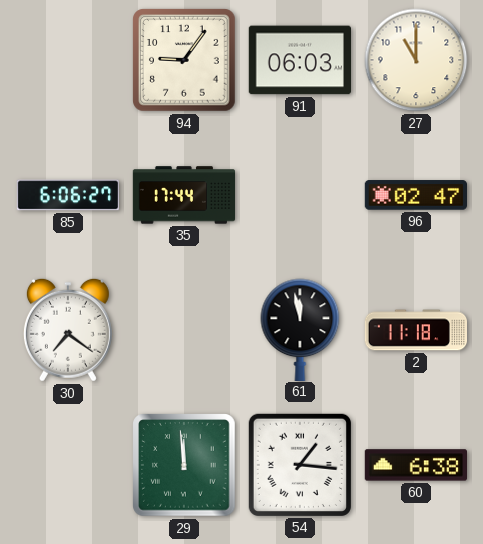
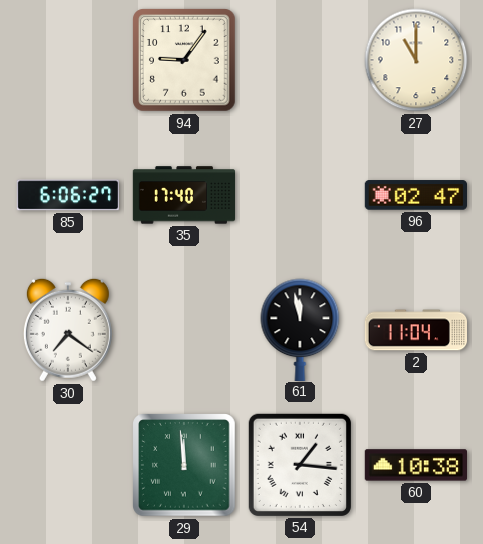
91: 06:03 -> none
35: 17:44 -> 17:40
2: 11:18 -> 11:04
60: 6:38 -> 10:38
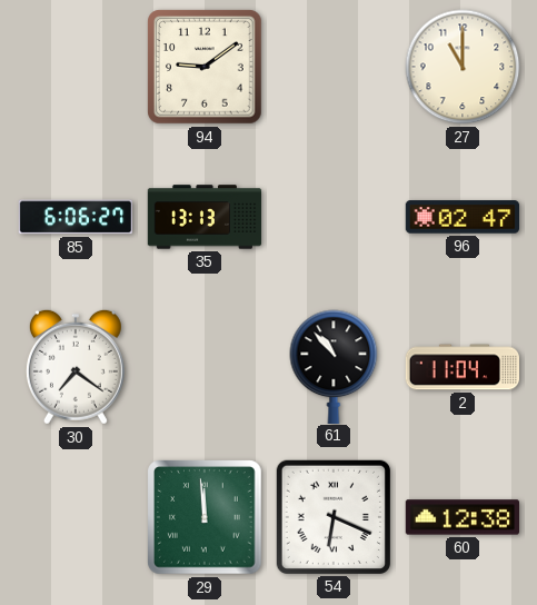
94: 9:06 -> 9:09
35: 17:40 -> 13:13
61: 11:58 -> 10:53
54: 1:16 -> 6:19
60: 10:38 -> 12:38
